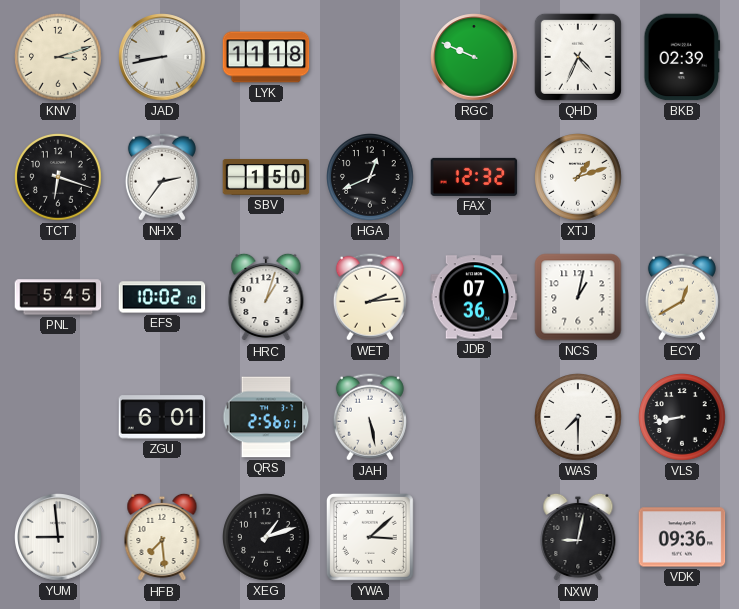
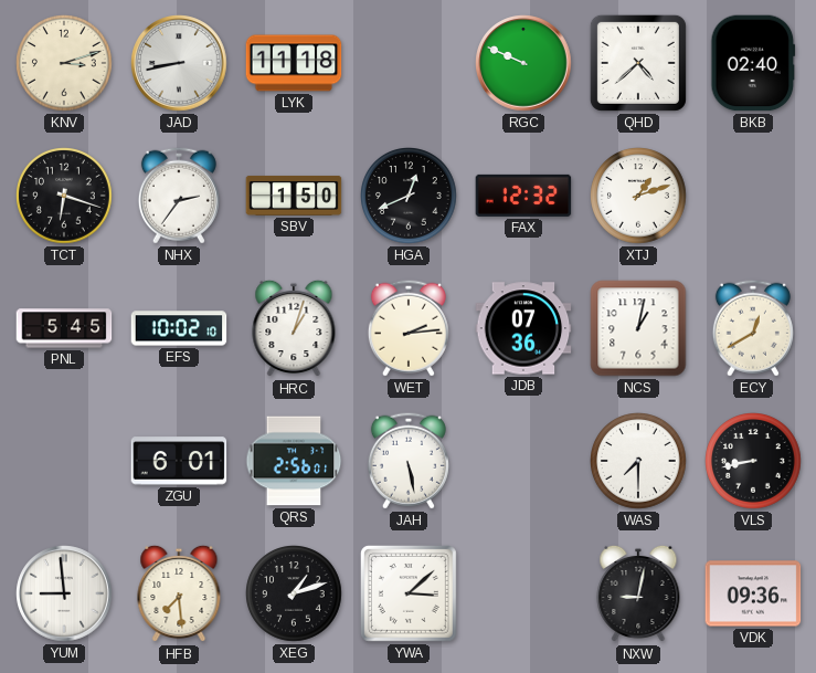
QHD: 4:34 -> 4:38
BKB: 02:39 -> 02:40
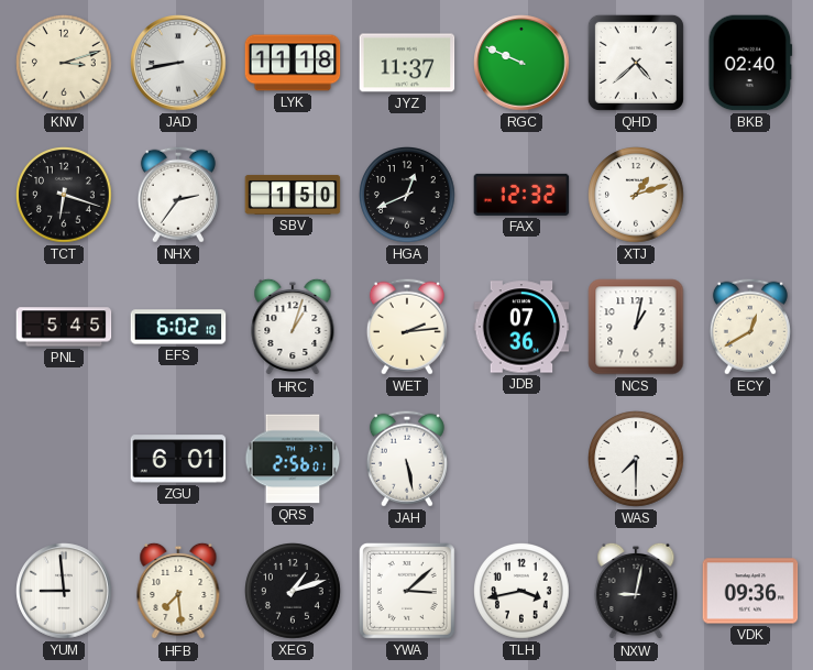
JYZ: none -> 11:37
EFS: 10:02 -> 6:02
VLS: 8:43 -> none
TLH: none -> 3:43
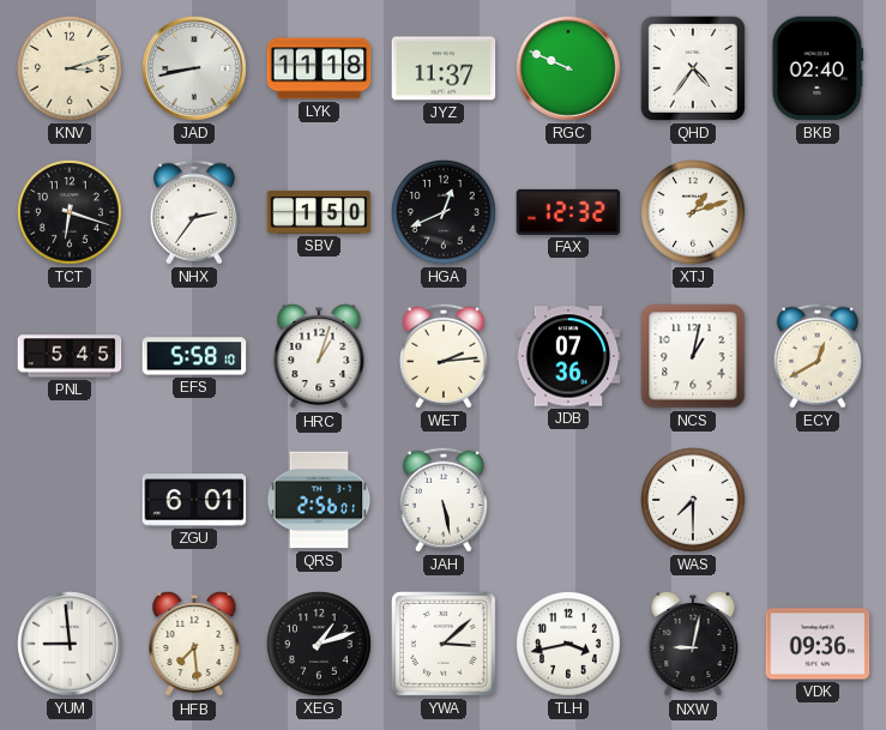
QHD: 4:38 -> 4:36
EFS: 6:02 -> 5:58
